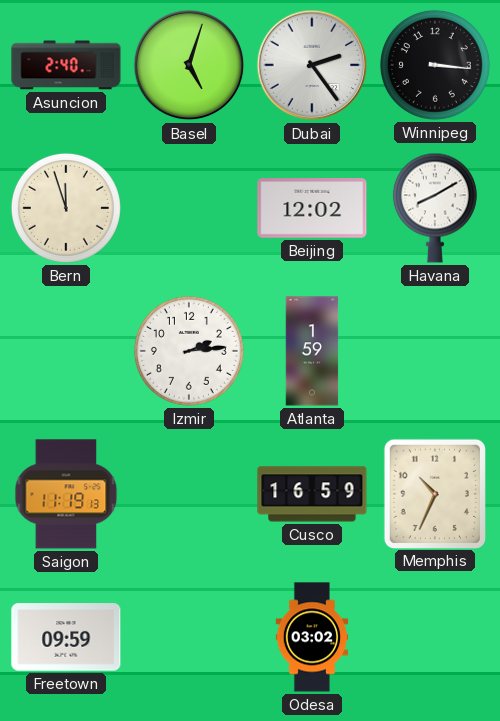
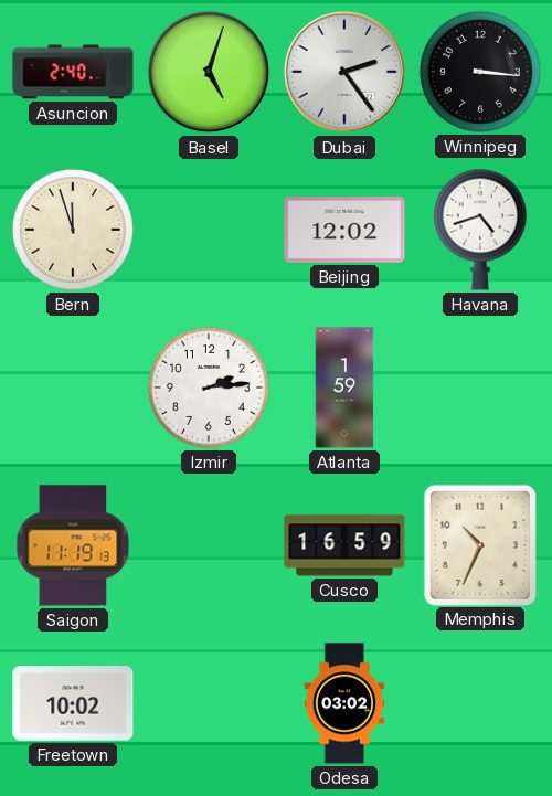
Havana: 8:10 -> 4:42
Freetown: 09:59 -> 10:02
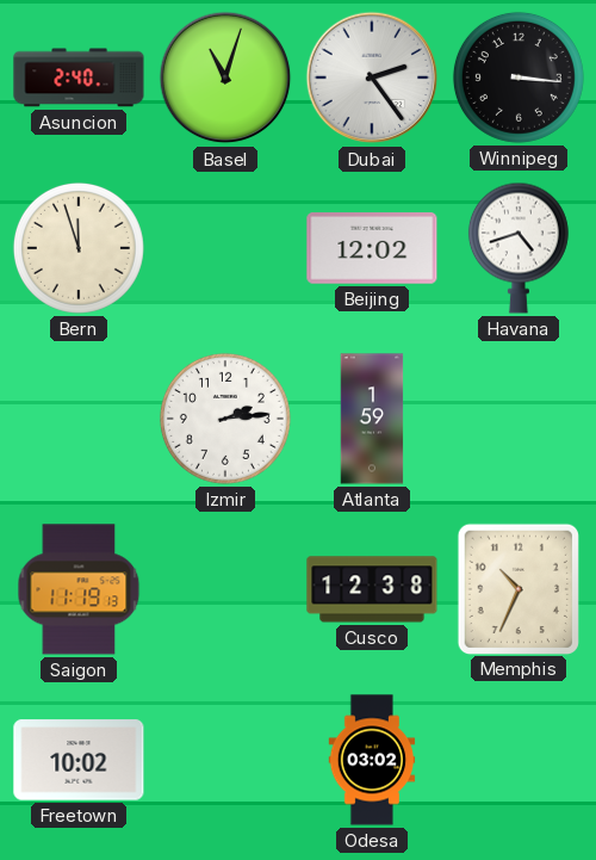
Basel: 5:03 -> 11:03
Cusco: 16:59 -> 12:38
